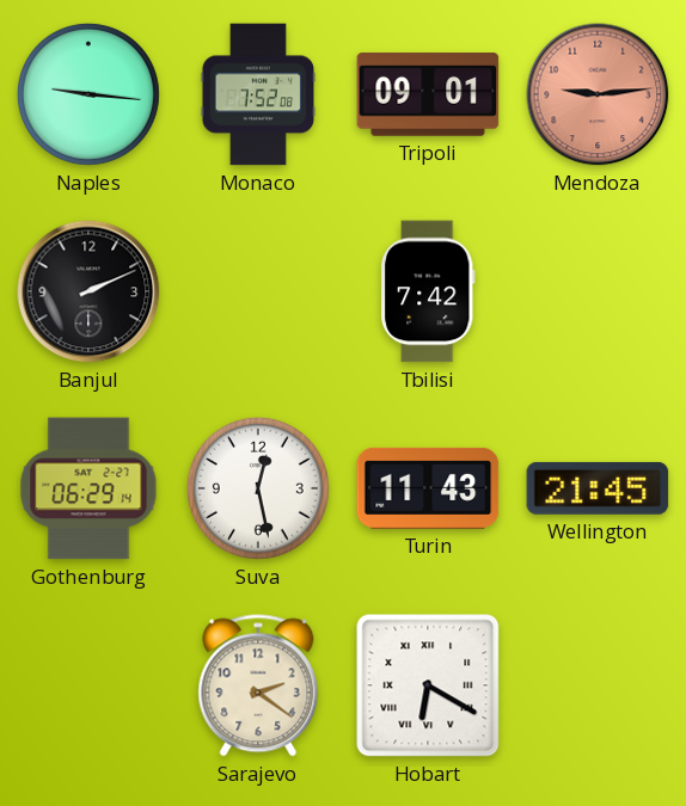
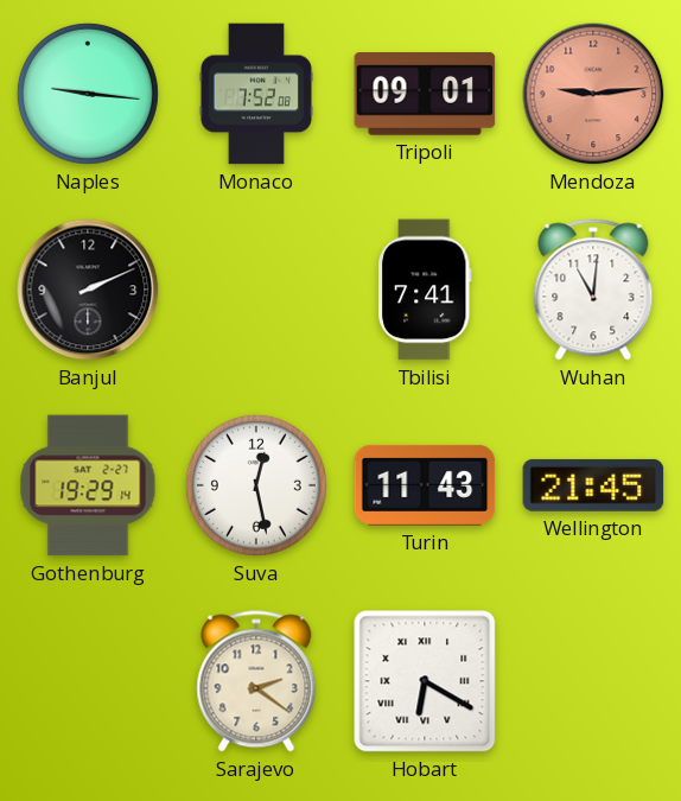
Tbilisi: 7:42 -> 7:41
Wuhan: none -> 11:01
Gothenburg: 06:29 -> 19:29
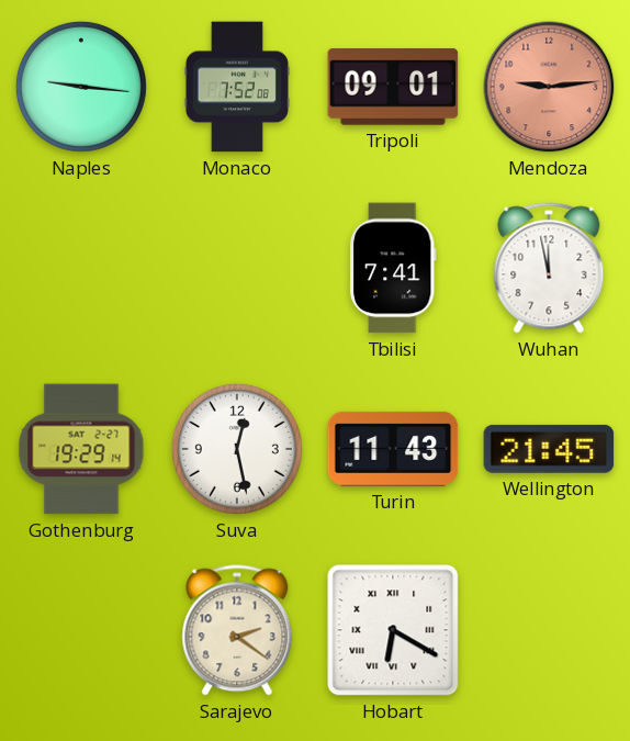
Banjul: 2:11 -> none
Wuhan: 11:01 -> 11:58
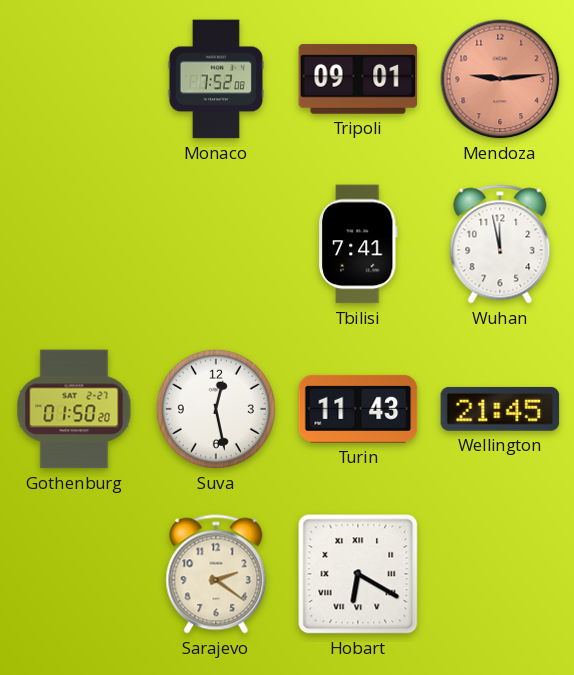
Naples: 9:16 -> none
Gothenburg: 19:29 -> 01:50
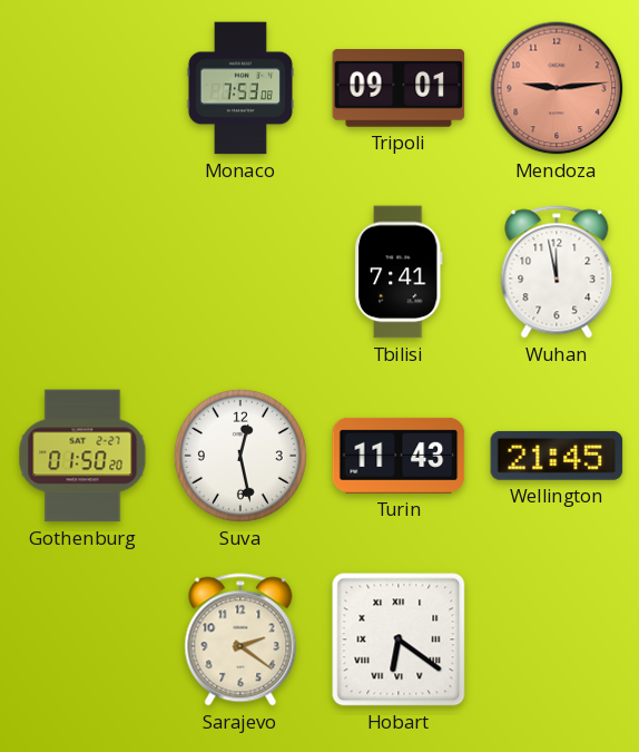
Monaco: 7:52 -> 7:53
Hobart: 6:20 -> 6:21
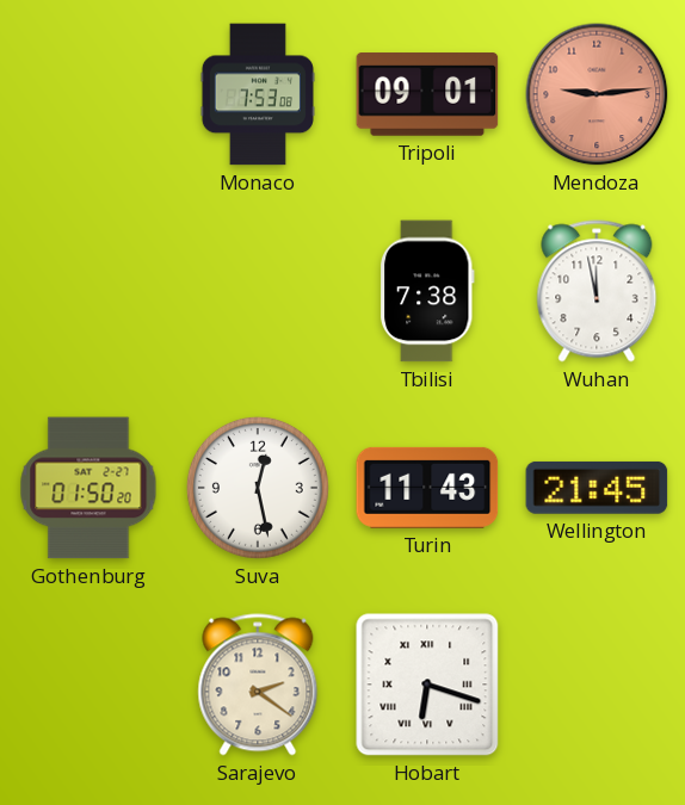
Tbilisi: 7:41 -> 7:38
Hobart: 6:21 -> 6:18
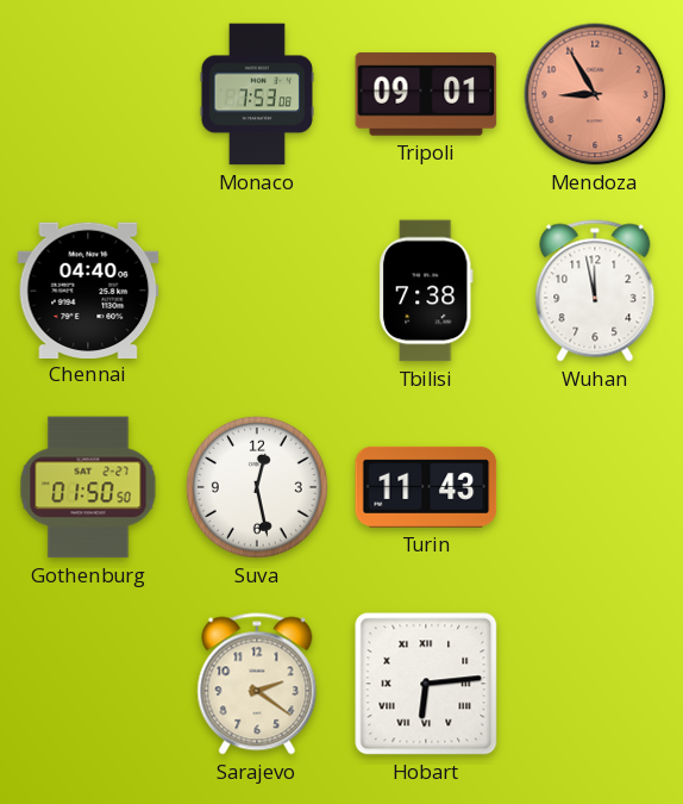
Mendoza: 9:14 -> 8:55
Chennai: none -> 04:40
Gothenburg: 01:50:20 -> 01:50:50
Wellington: 21:45 -> none
Hobart: 6:18 -> 6:14
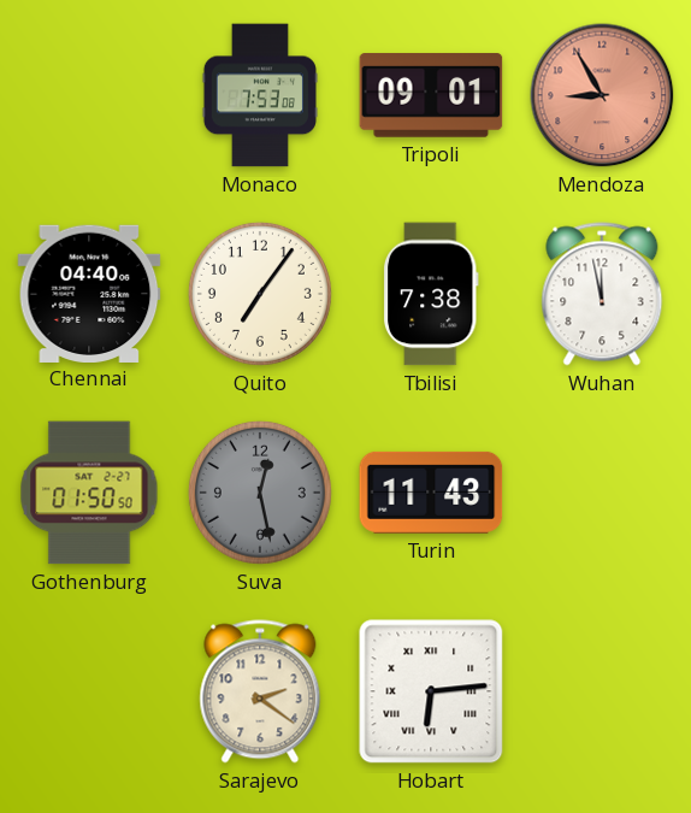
Quito: none -> 7:06
Suva dial: white -> grey
